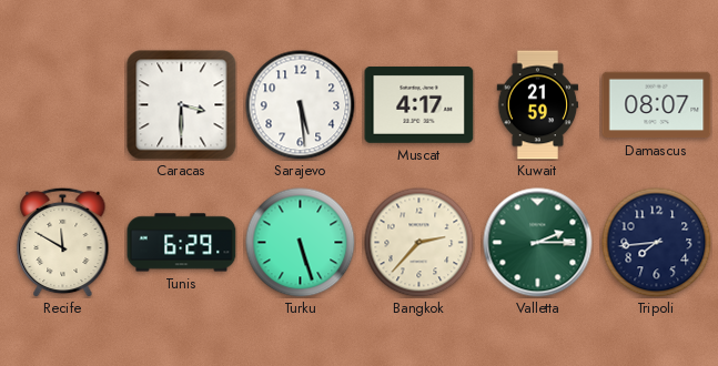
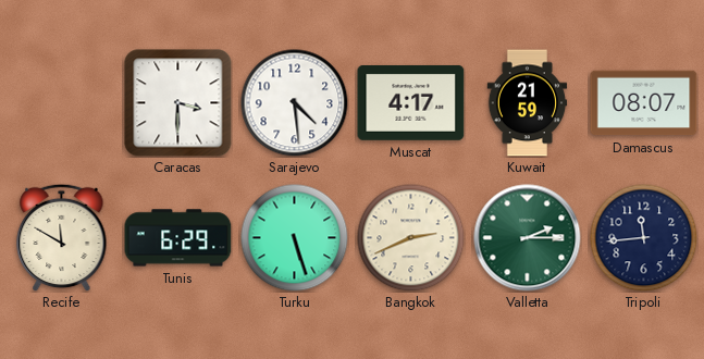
Sarajevo: 5:29 -> 4:29
Bangkok: 2:37 -> 2:41
Tripoli: 7:44 -> 11:44
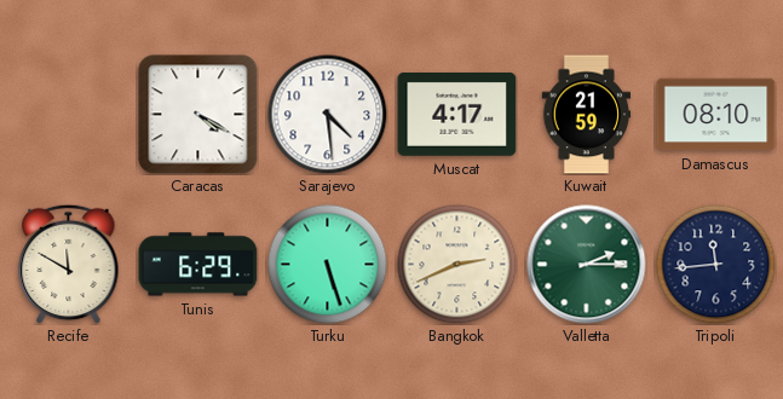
Caracas: 3:30 -> 4:20
Damascus: 08:07 -> 08:10
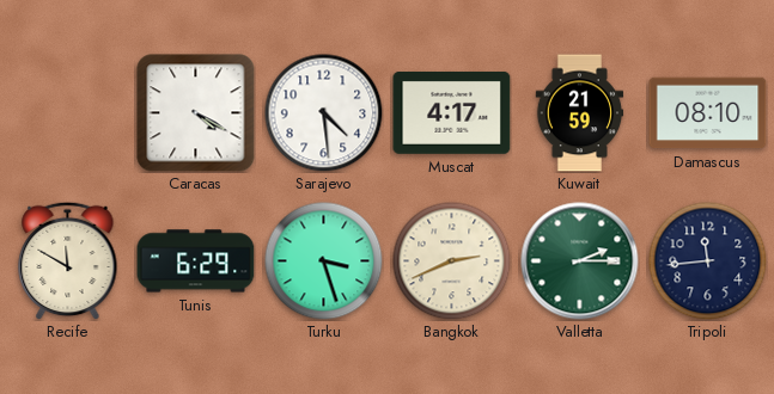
Turku: 5:27 -> 3:27
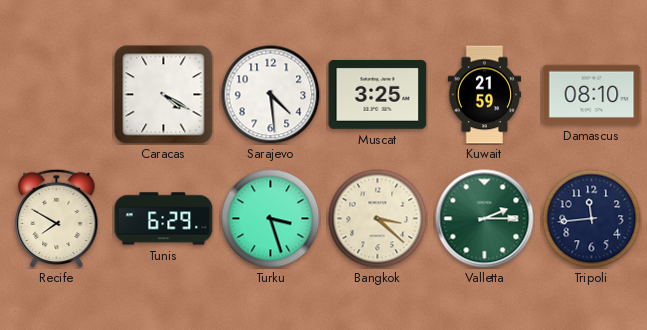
Muscat: 4:17 -> 3:25
Recife: 11:50 -> 7:50
Bangkok: 2:41 -> 3:22
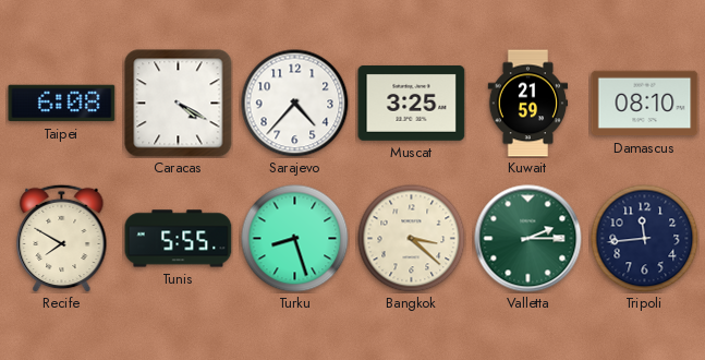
Taipei: none -> 6:08
Sarajevo: 4:29 -> 4:37
Tunis: 6:29 -> 5:55
Turku: 3:27 -> 8:27
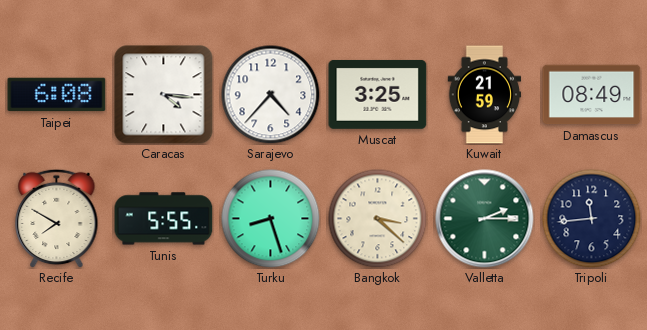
Caracas: 4:20 -> 4:16
Damascus: 08:10 -> 08:49
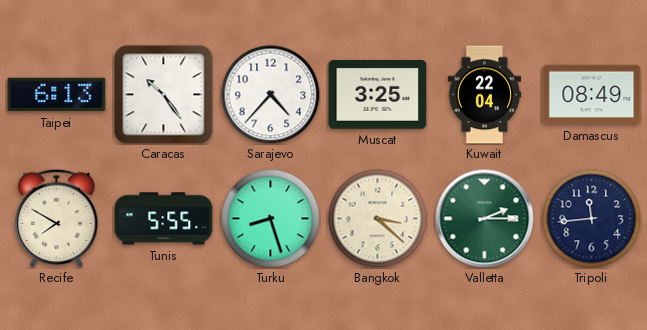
Taipei: 6:08 -> 6:13
Caracas: 4:16 -> 10:24
Kuwait: 21:59 -> 22:04
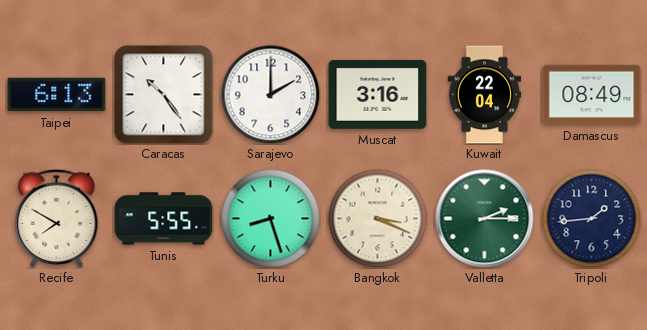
Sarajevo: 4:37 -> 2:00
Muscat: 3:25 -> 3:16
Bangkok: 3:22 -> 3:19
Tripoli: 11:44 -> 1:44
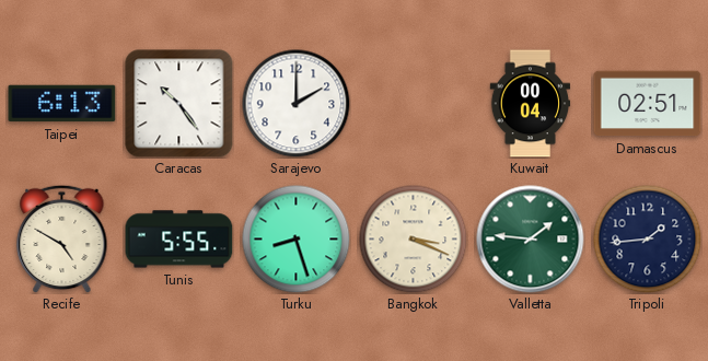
Muscat: 3:16 -> none
Kuwait: 22:04 -> 00:04
Damascus: 08:49 -> 02:51
Recife: 7:50 -> 4:50
Valletta: 2:15 -> 1:46
